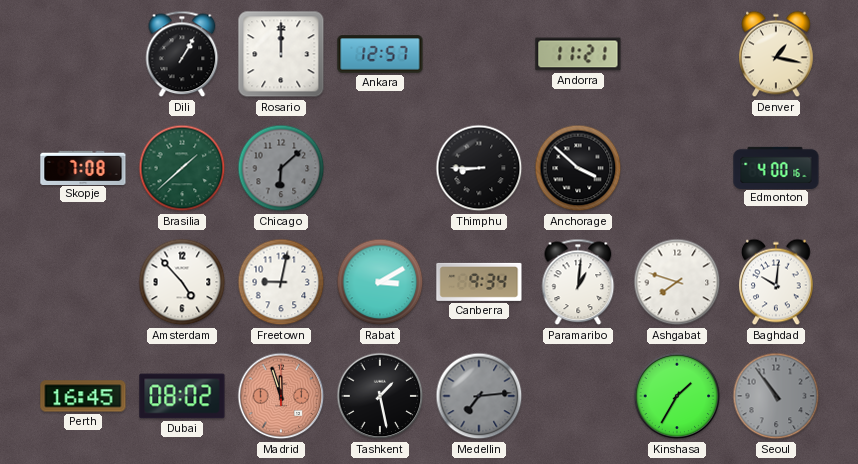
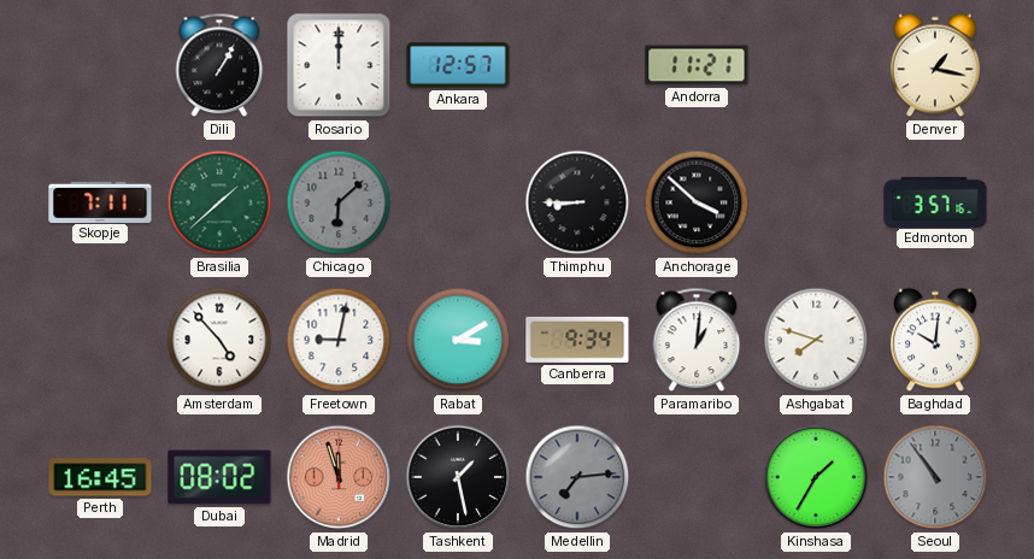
Skopje: 7:08 -> 7:11
Edmonton: 4:00 -> 3:57
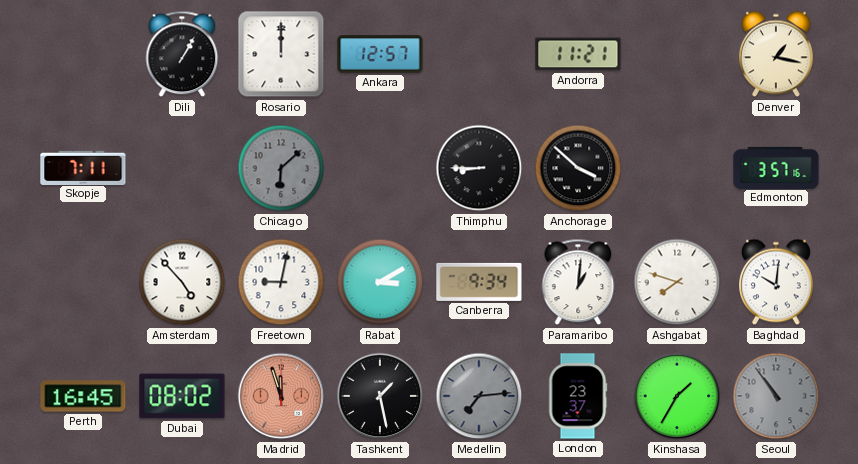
Brasilia: 1:38 -> none
London: none -> 23:37
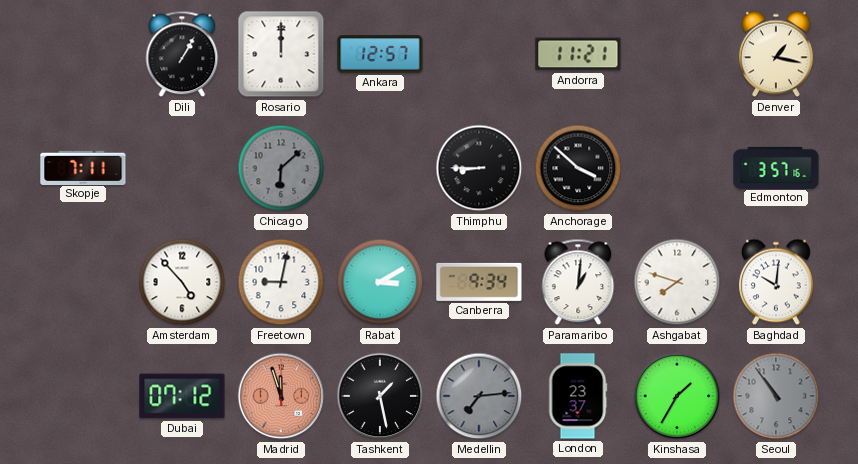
Perth: 16:45 -> none
Dubai: 08:02 -> 07:12
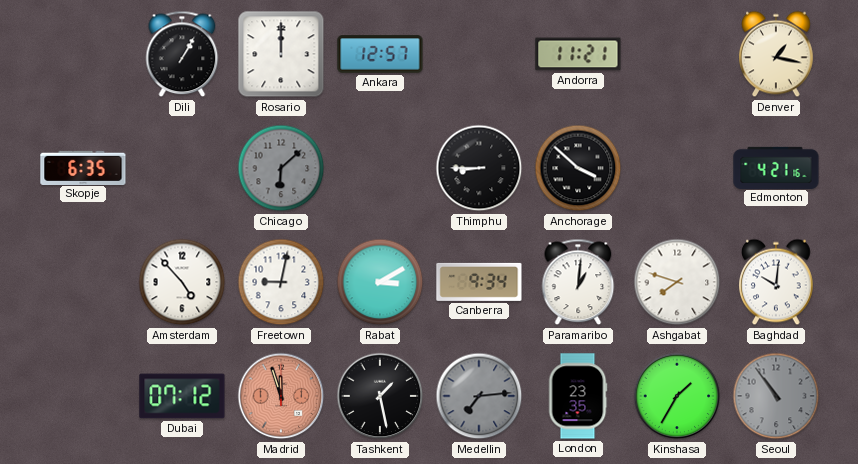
Skopje: 7:11 -> 6:35
Edmonton: 3:57 -> 4:21
London: 23:37 -> 23:35
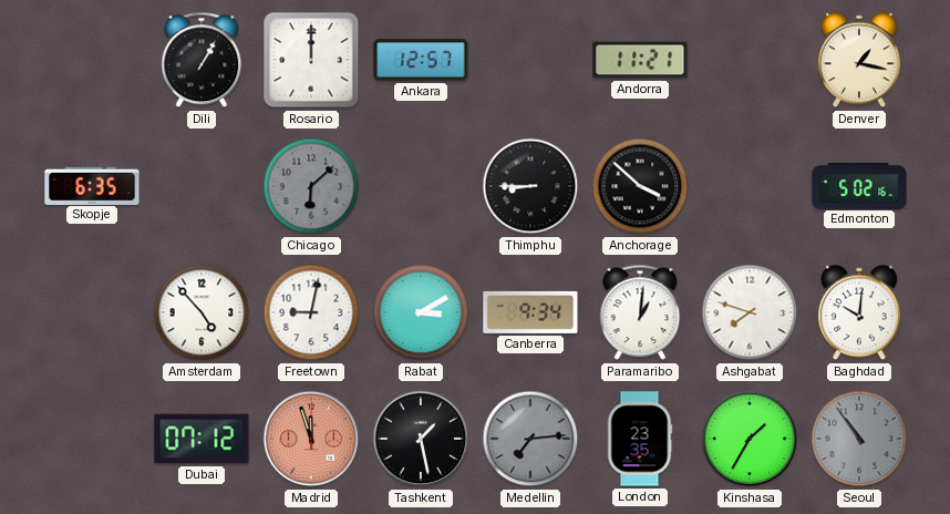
Edmonton: 4:21 -> 5:02
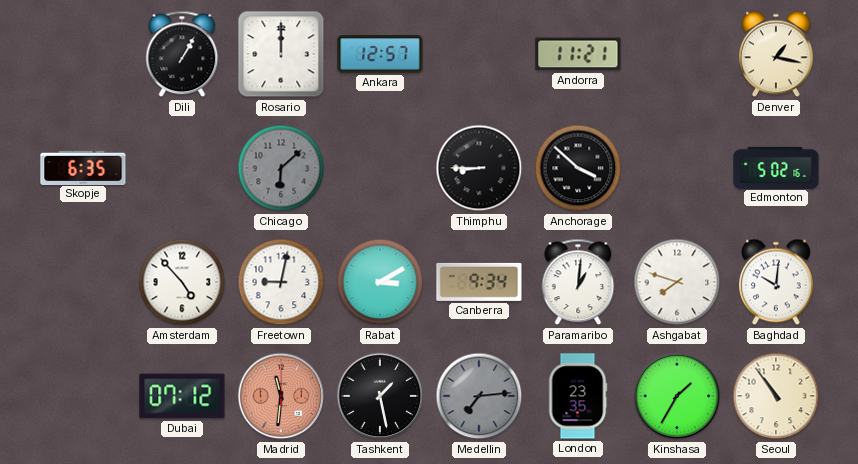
Madrid: 11:57 -> 11:31
Seoul dial: grey -> cream
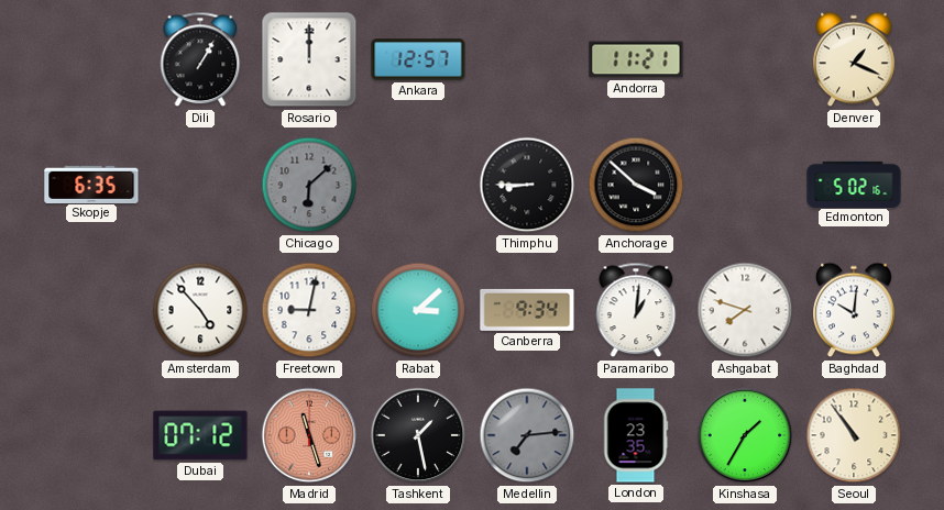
Denver: 1:17 -> 1:19
Rabat: 3:10 -> 3:08
Madrid: 11:31 -> 11:27
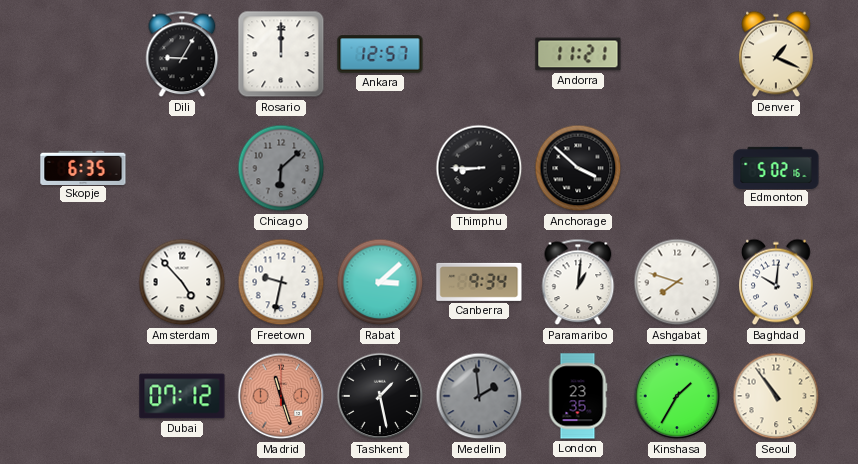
Dili: 1:05 -> 9:05
Freetown: 9:02 -> 9:32
Medellin: 7:14 -> 1:59
